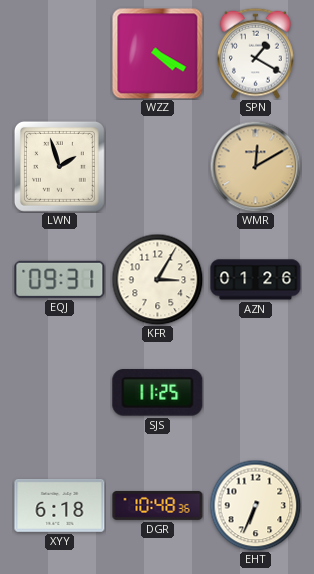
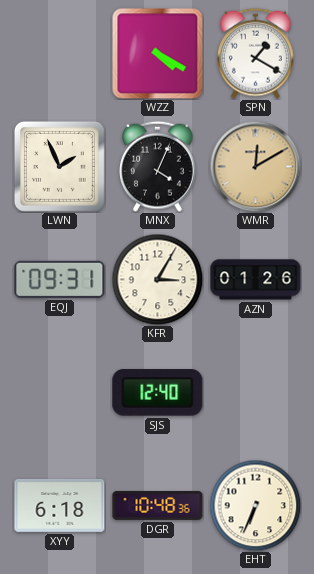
LWN: 1:57 -> 1:56
MNX: none -> 4:04
SJS: 11:25 -> 12:40
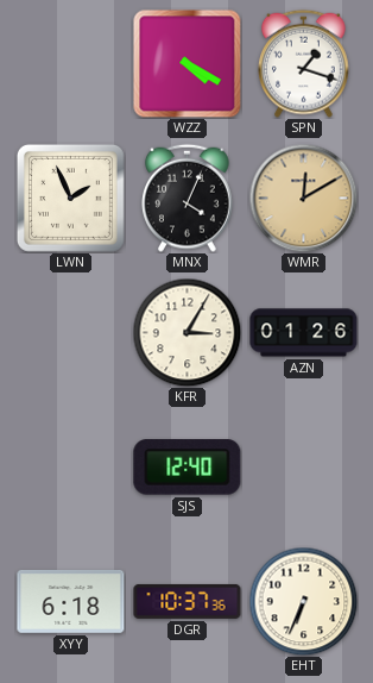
SPN: 1:20 -> 1:18
EQJ: 09:31 -> none
DGR: 10:48 -> 10:37
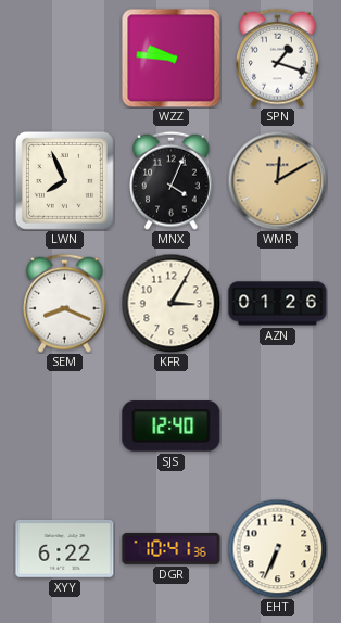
WZZ: 4:20 -> 9:46
LWN: 1:56 -> 7:56
SEM: none -> 8:19
XYY: 6:18 -> 6:22
DGR: 10:37 -> 10:41
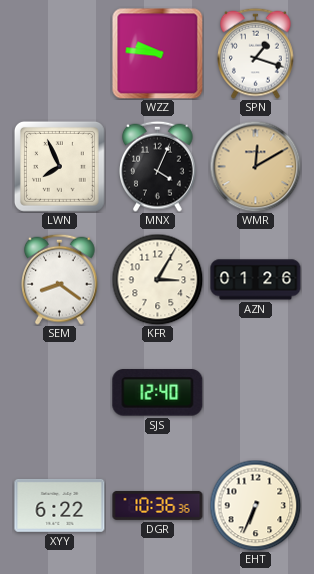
SEM: 8:19 -> 8:21
DGR: 10:41 -> 10:36
